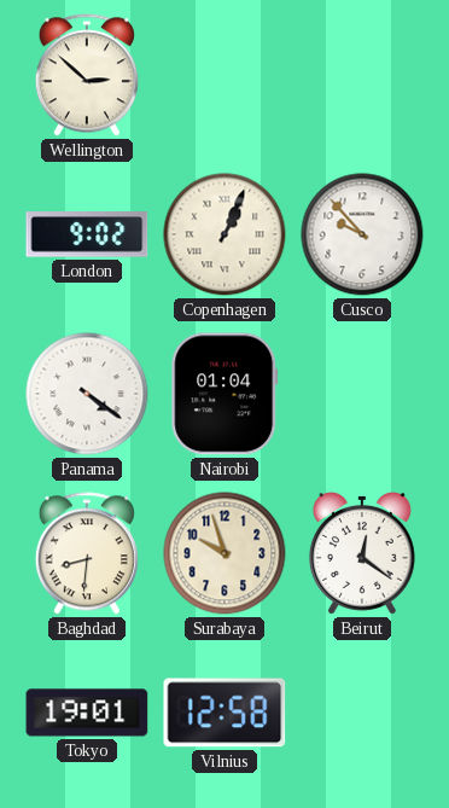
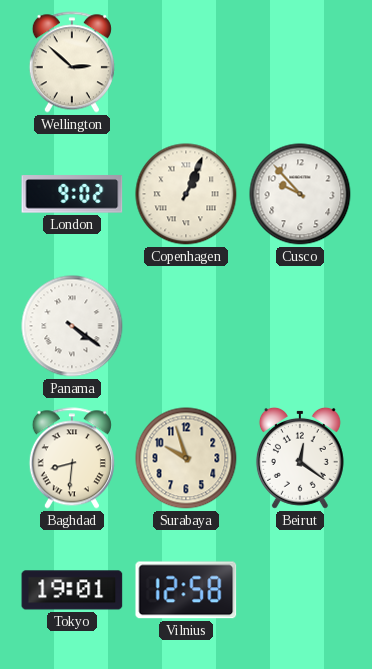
Nairobi: 01:04 -> none
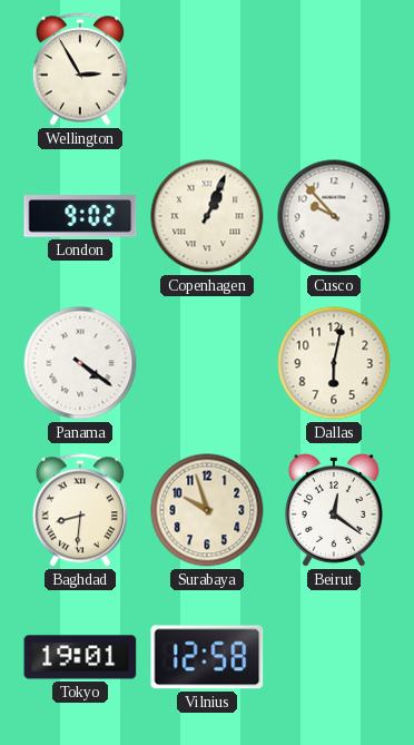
Wellington: 2:52 -> 2:55
Dallas: none -> 6:02
